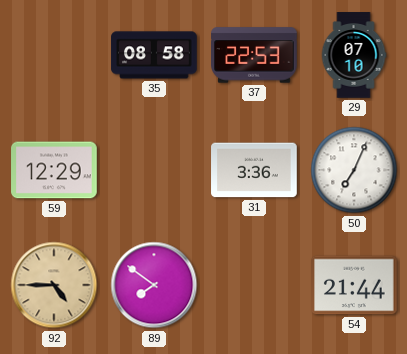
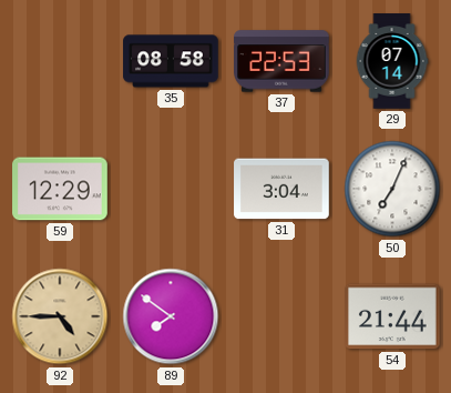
29: 07:10 -> 07:14
31: 3:36 -> 3:04
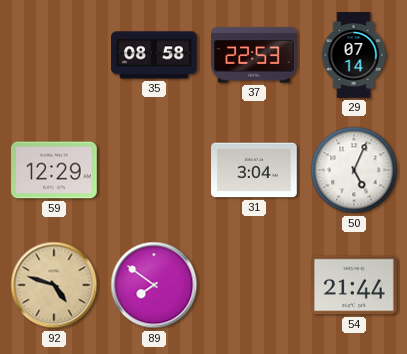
50: 7:04 -> 5:04
92: 4:45 -> 4:48
